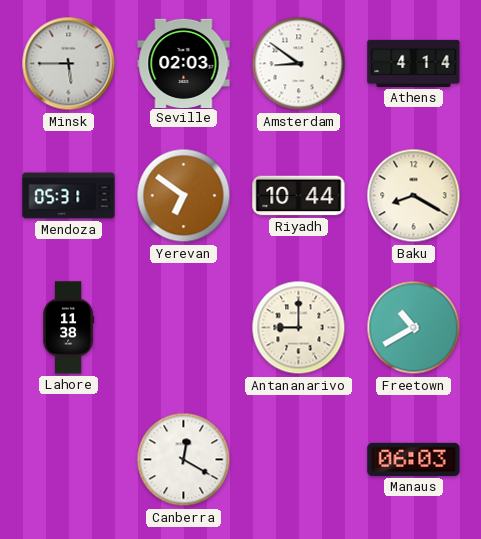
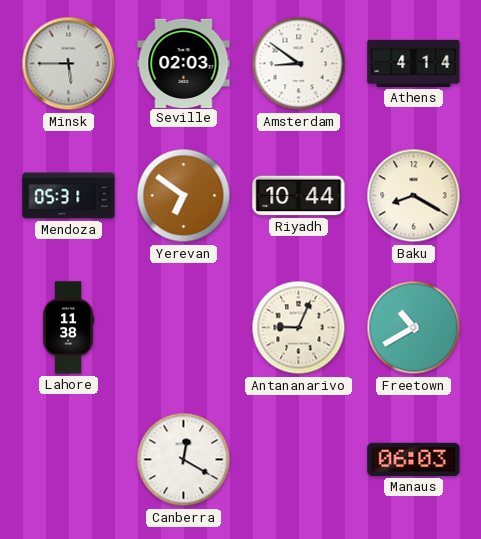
Antananarivo: 9:00 -> 9:04
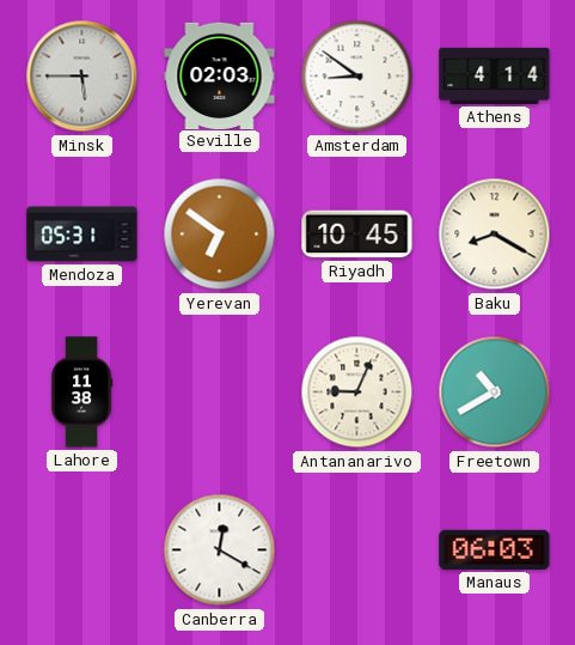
Riyadh: 10:44 -> 10:45
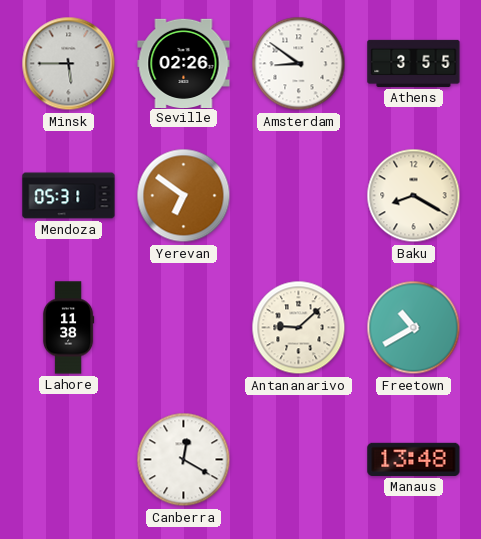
Seville: 02:03 -> 02:26
Athens: 4:14 -> 3:55
Riyadh: 10:45 -> none
Antananarivo: 9:04 -> 9:08
Manaus: 06:03 -> 13:48
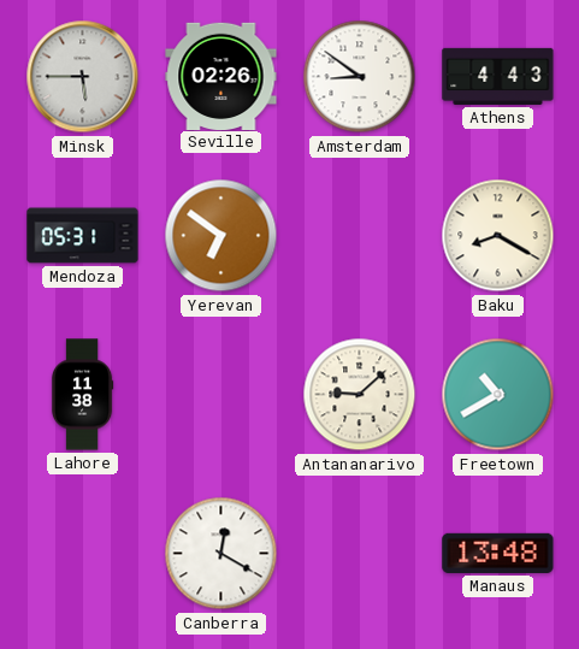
Athens: 3:55 -> 4:43
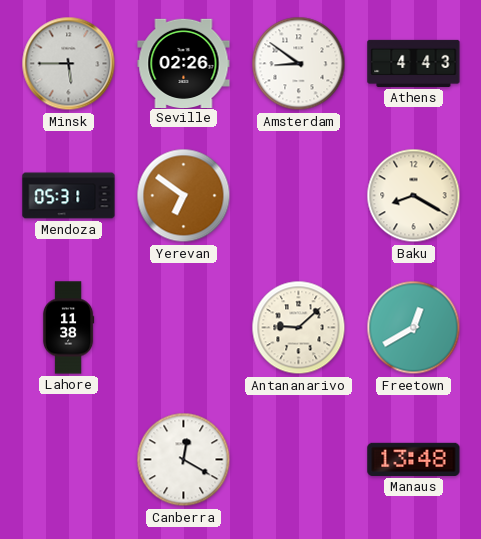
Freetown: 10:40 -> 12:40
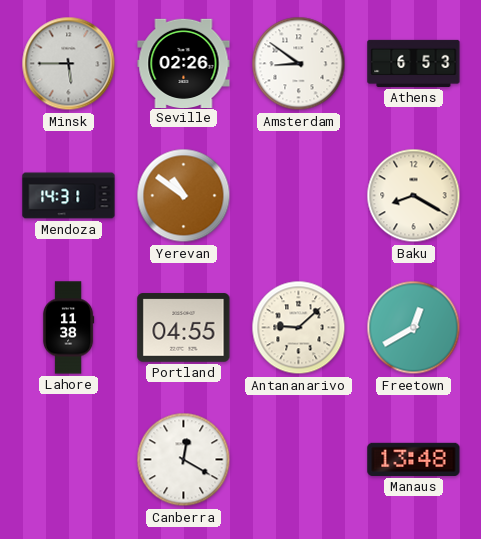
Athens: 4:43 -> 6:53
Mendoza: 05:31 -> 14:31
Yerevan: 6:51 -> 10:51
Portland: none -> 04:55
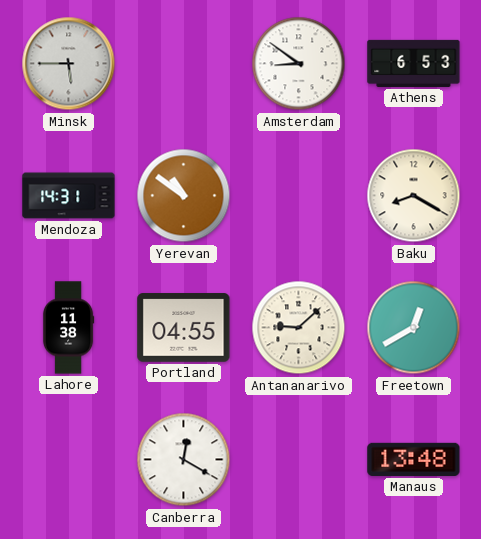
Seville: 02:26 -> none
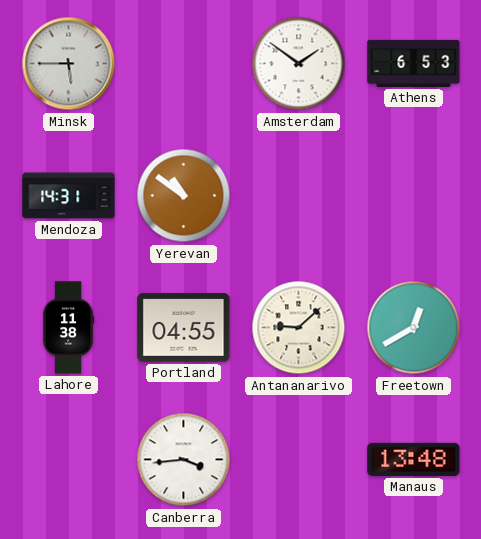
Amsterdam: 8:51 -> 1:51
Baku: 8:20 -> none
Canberra: 12:20 -> 3:44
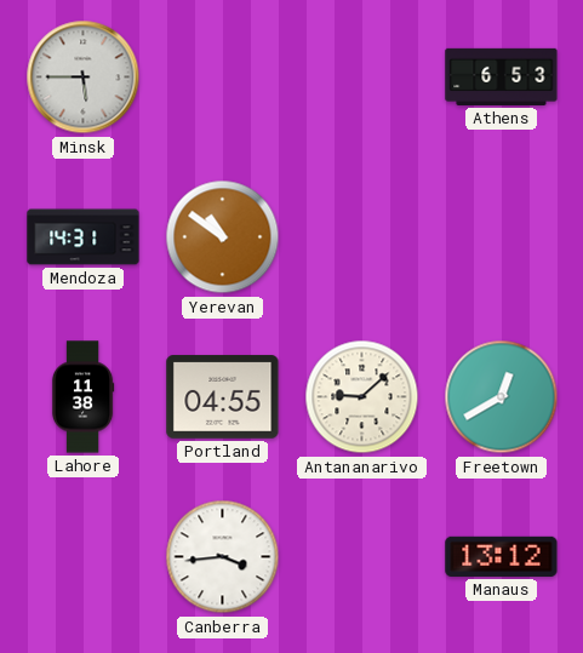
Amsterdam: 1:51 -> none
Manaus: 13:48 -> 13:12
